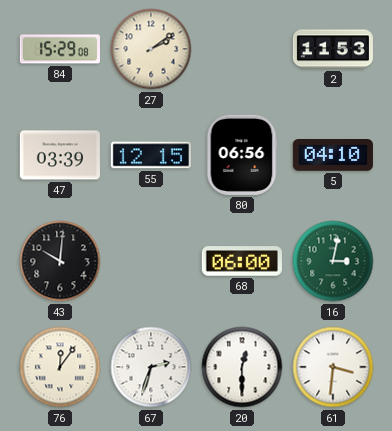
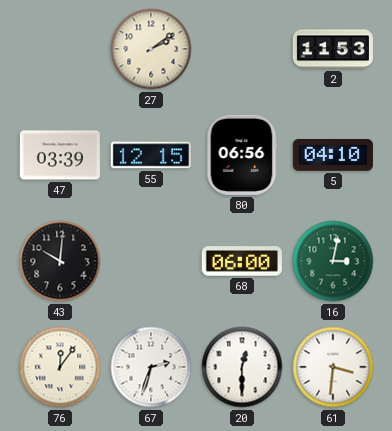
84: 15:29 -> none
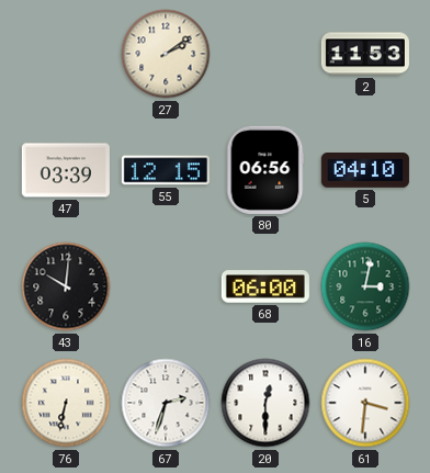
76: 12:06 -> 6:32
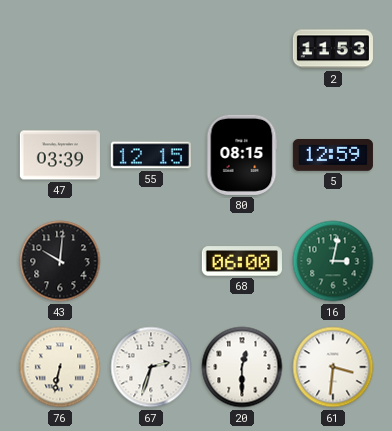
27: 2:09 -> none
80: 06:56 -> 08:15
5: 04:10 -> 12:59
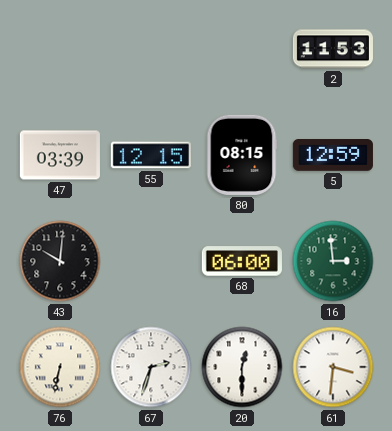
16: 3:02 -> 2:59
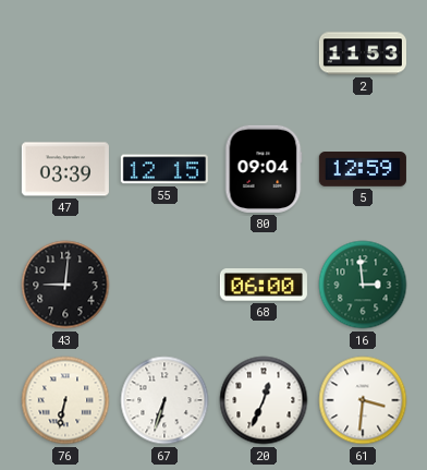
80: 08:15 -> 09:04
43: 10:01 -> 9:01
67: 2:33 -> 6:33
20: 12:30 -> 12:34
